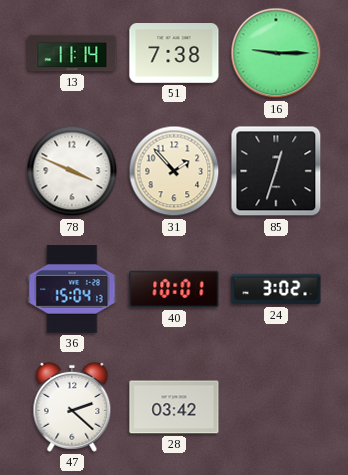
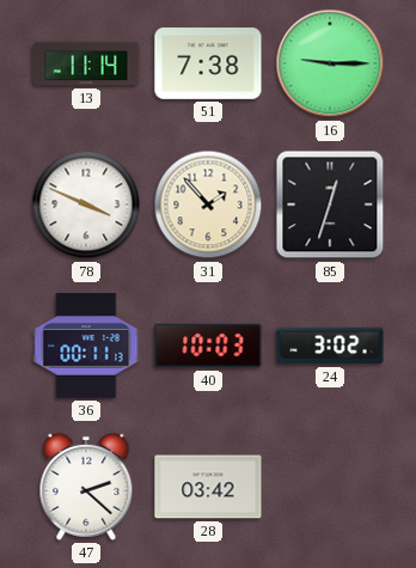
36: 15:04 -> 00:11
40: 10:01 -> 10:03
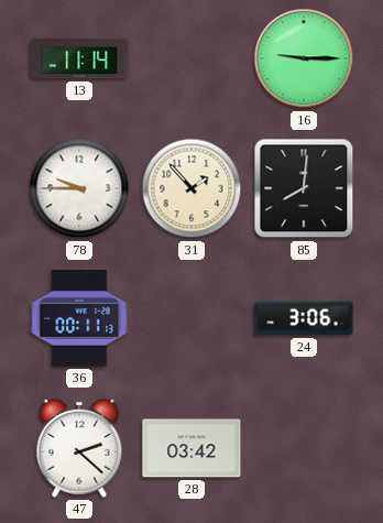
51: 7:38 -> none
78: 3:49 -> 9:45
85: 12:33 -> 8:01
40: 10:03 -> none
24: 3:02 -> 3:06
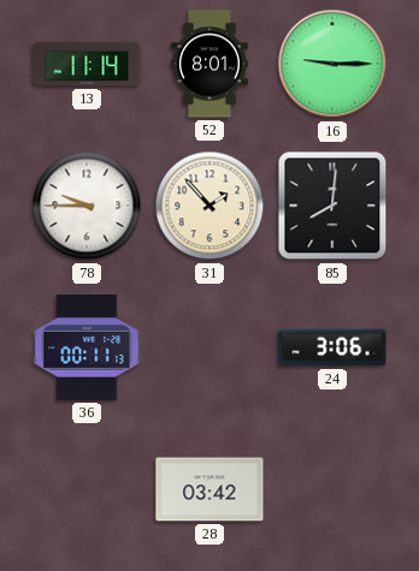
52: none -> 8:01
47: 2:22 -> none
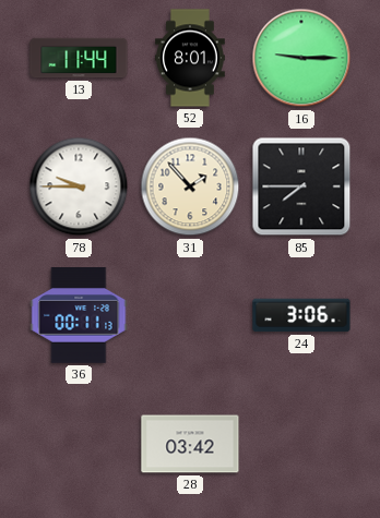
13: 11:14 -> 11:44
85: 8:01 -> 7:45
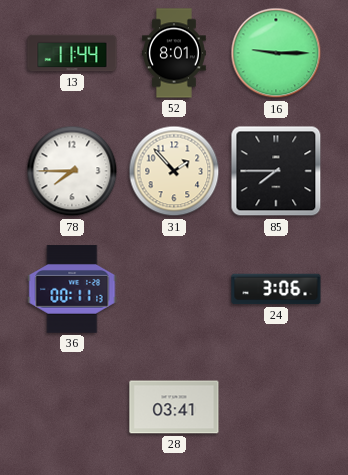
78: 9:45 -> 7:45
28: 03:42 -> 03:41
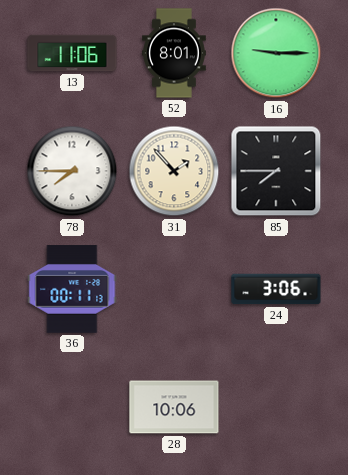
13: 11:44 -> 11:06
28: 03:41 -> 10:06
